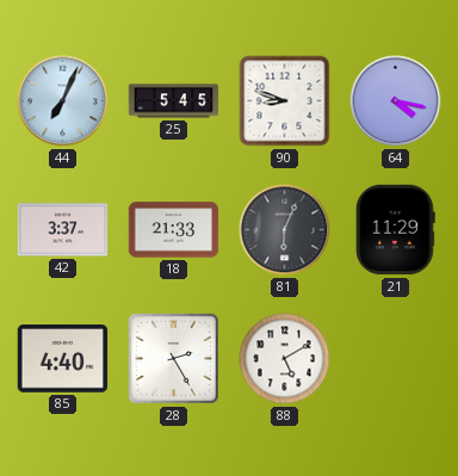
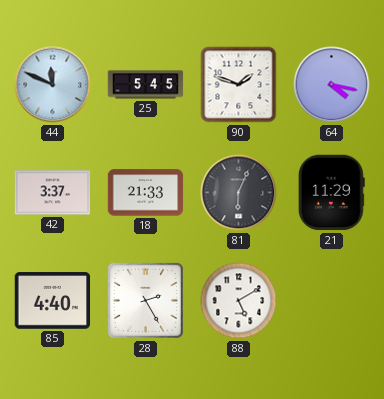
44: 7:04 -> 11:49
90: 8:48 -> 1:48
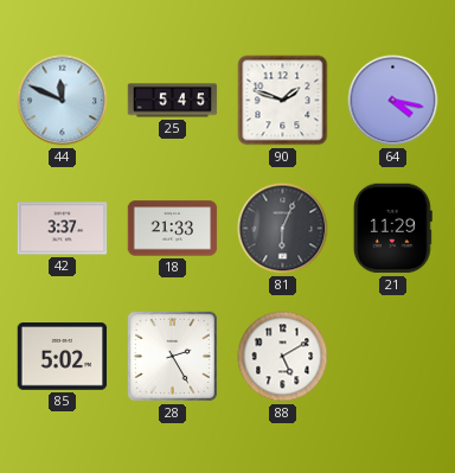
85: 4:40 -> 5:02
